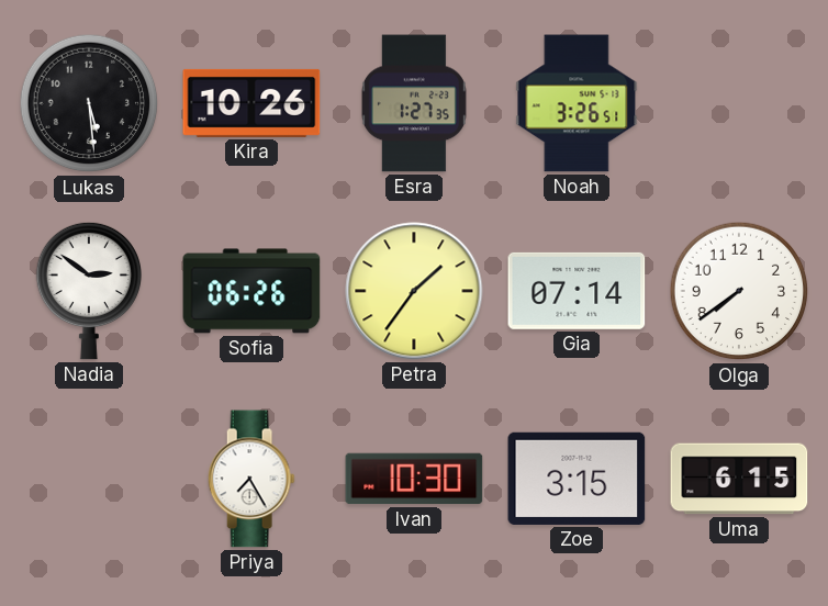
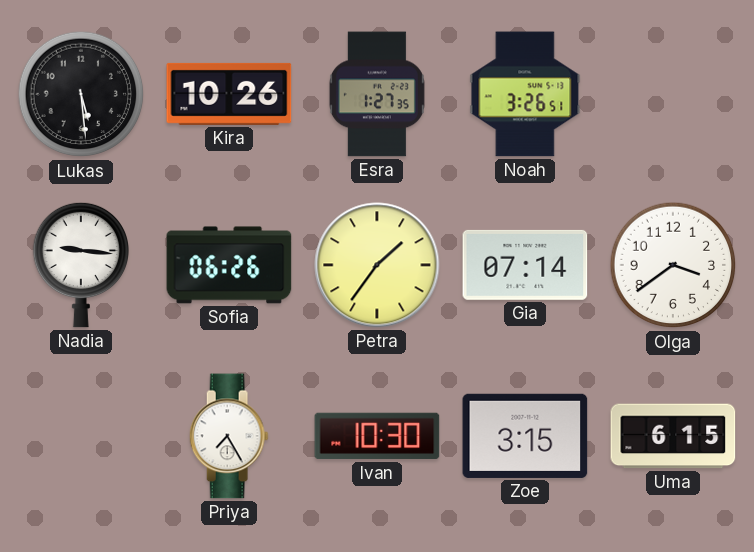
Nadia: 2:51 -> 9:16
Olga: 7:39 -> 3:39
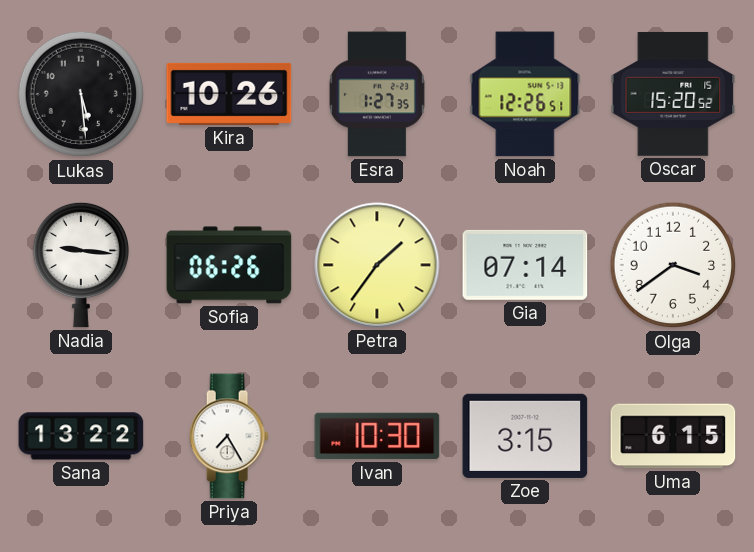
Noah: 3:26 -> 12:26
Oscar: none -> 15:20
Sana: none -> 13:22
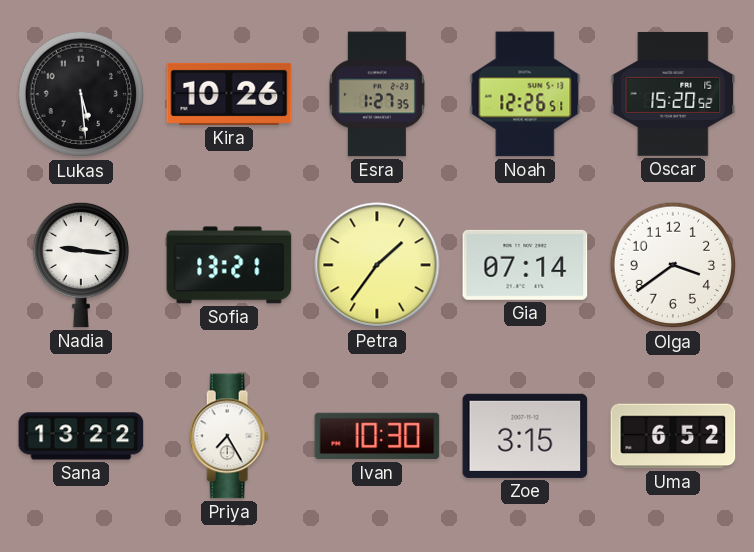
Sofia: 06:26 -> 13:21
Uma: 6:15 -> 6:52
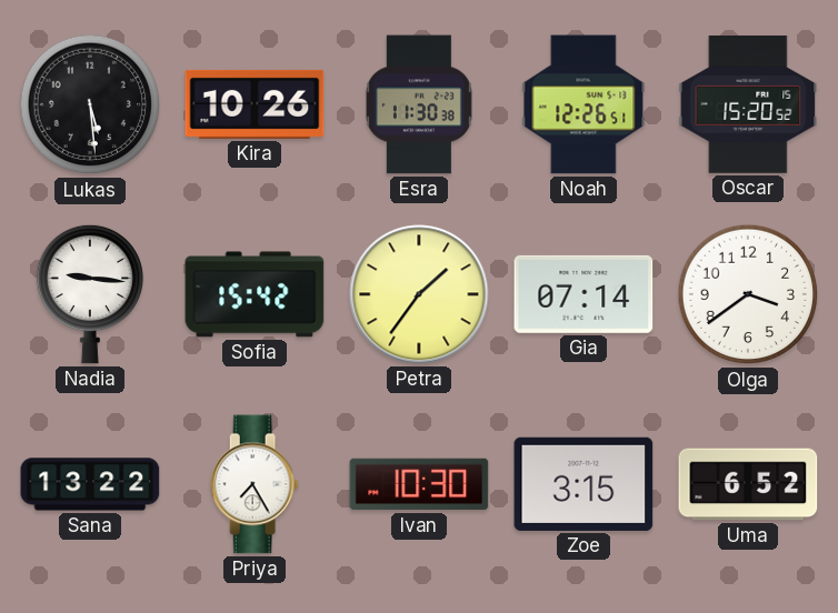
Esra: 1:27 -> 11:30
Sofia: 13:21 -> 15:42
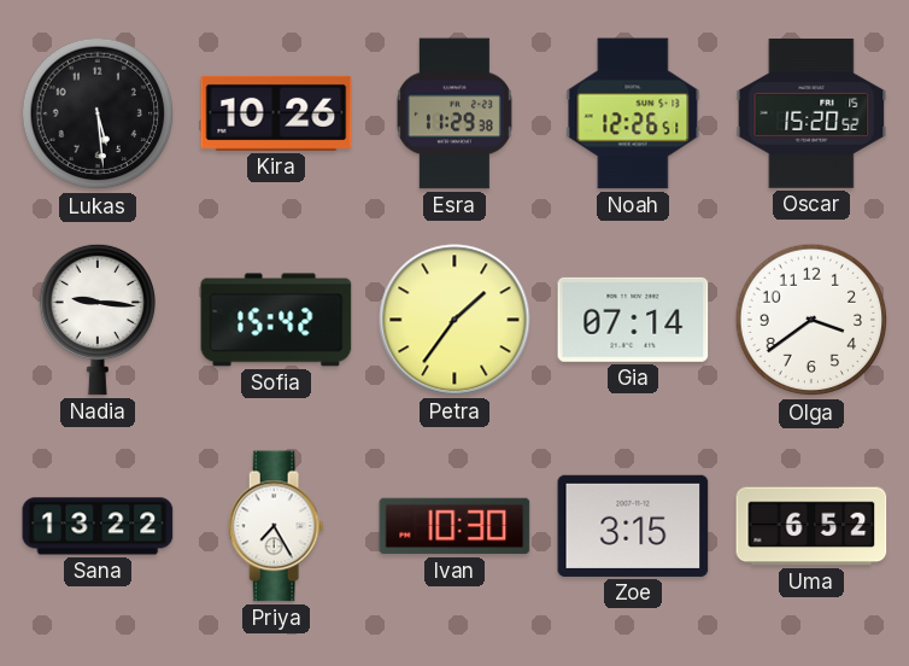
Esra: 11:30 -> 11:29
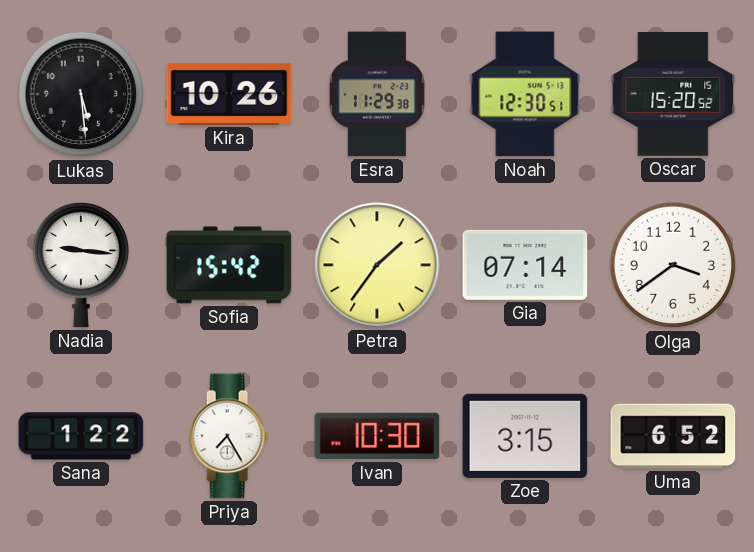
Noah: 12:26 -> 12:30
Sana: 13:22 -> 1:22
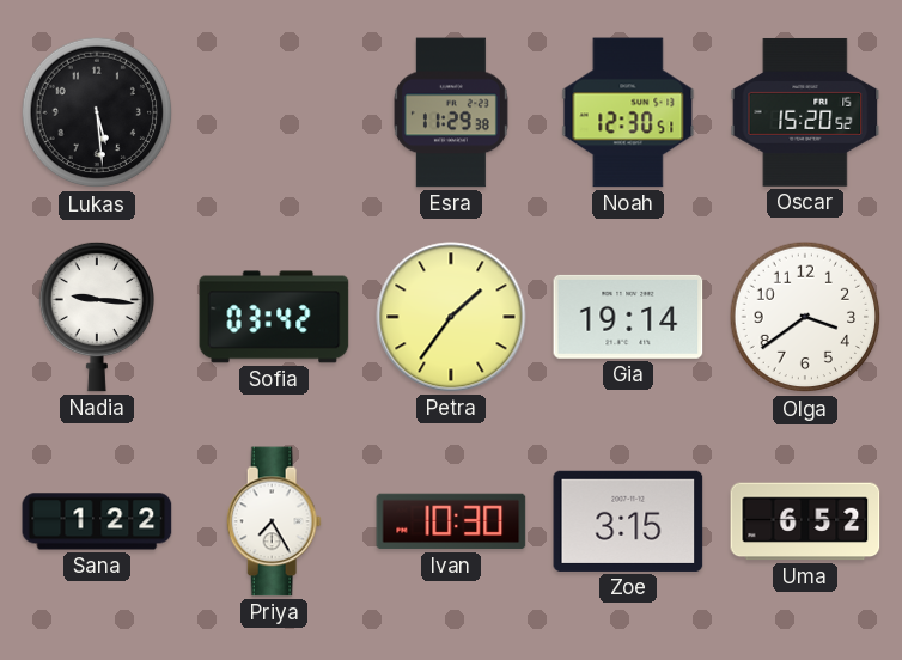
Kira: 10:26 -> none
Sofia: 15:42 -> 03:42
Gia: 07:14 -> 19:14
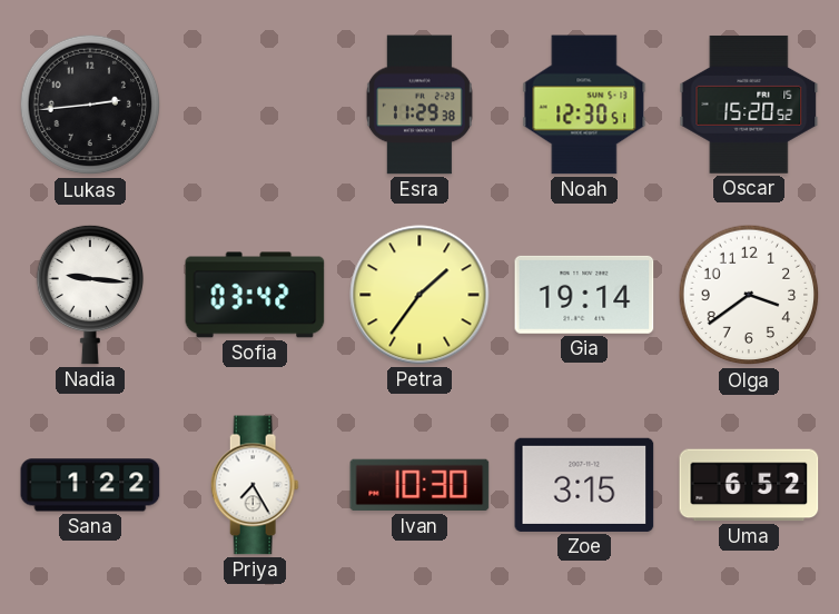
Lukas: 5:29 -> 2:44
